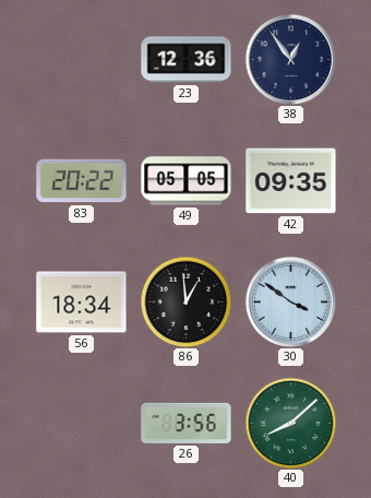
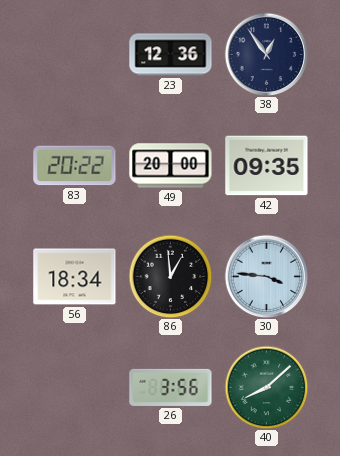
49: 05:05 -> 20:00
30: 3:51 -> 3:46
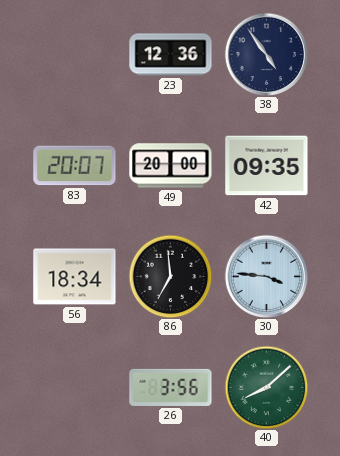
38: 12:54 -> 4:54
83: 20:22 -> 20:07
86: 12:59 -> 6:59
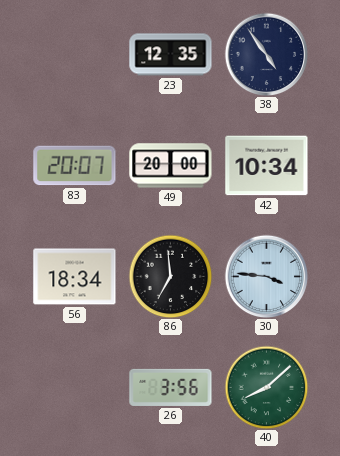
23: 12:36 -> 12:35
42: 09:35 -> 10:34
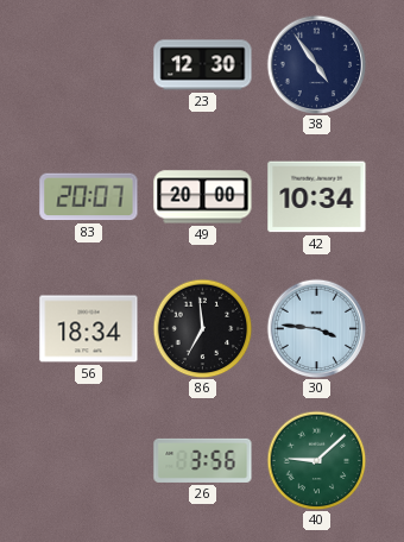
23: 12:35 -> 12:30
40: 8:08 -> 9:08
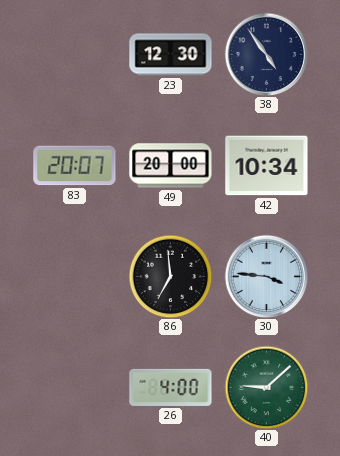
56: 18:34 -> none
26: 3:56 -> 4:00
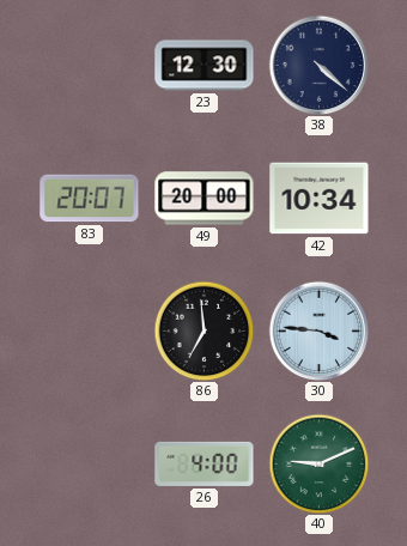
38: 4:54 -> 4:22
40: 9:08 -> 9:11
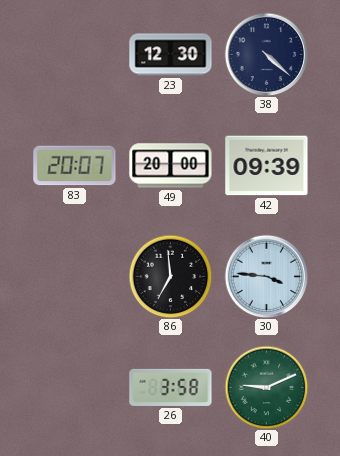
42: 10:34 -> 09:39
26: 4:00 -> 3:58
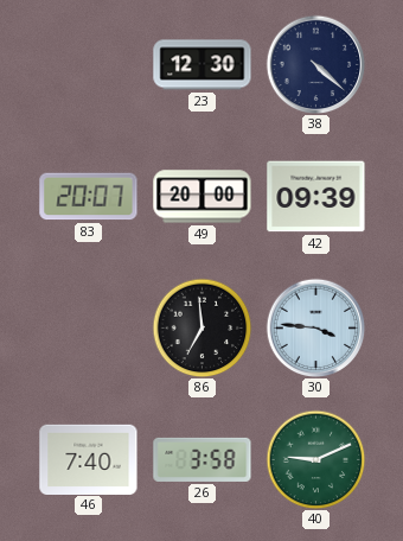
46: none -> 7:40
